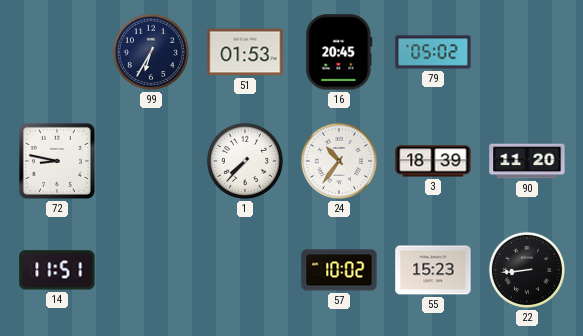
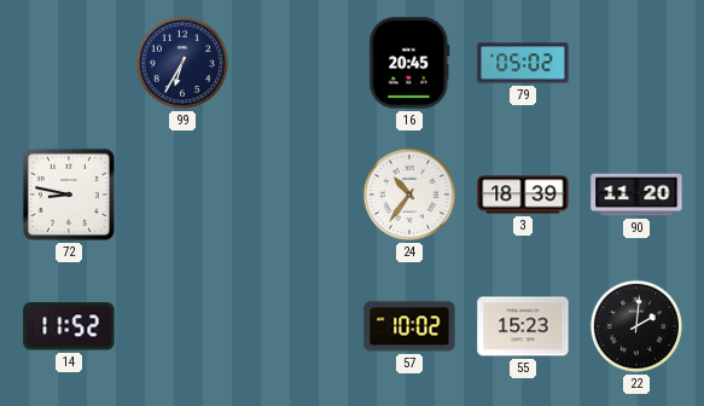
51: 01:53 -> none
1: 7:37 -> none
14: 11:51 -> 11:52
22: 8:44 -> 2:01
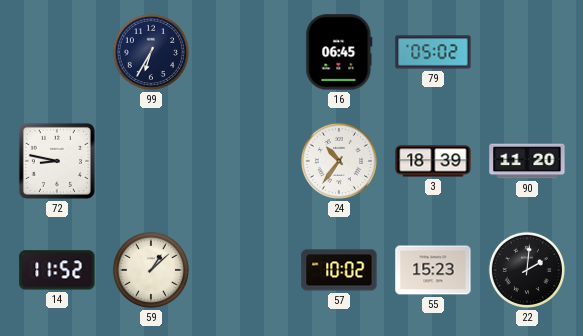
16: 20:45 -> 06:45
59: none -> 1:08
